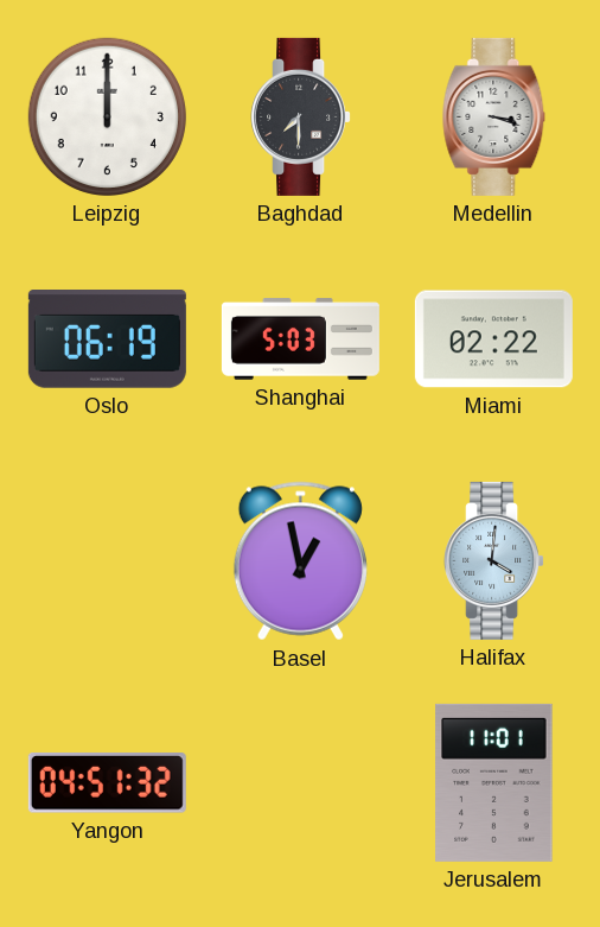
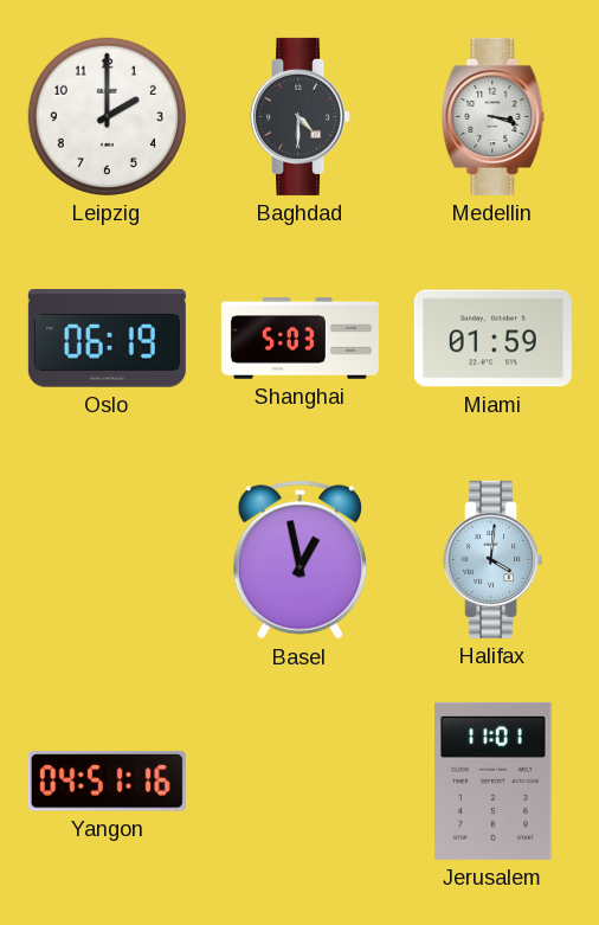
Leipzig: 12:00 -> 2:00
Baghdad: 7:30 -> 4:30
Miami: 02:22 -> 01:59
Yangon: 04:51:32 -> 04:51:16
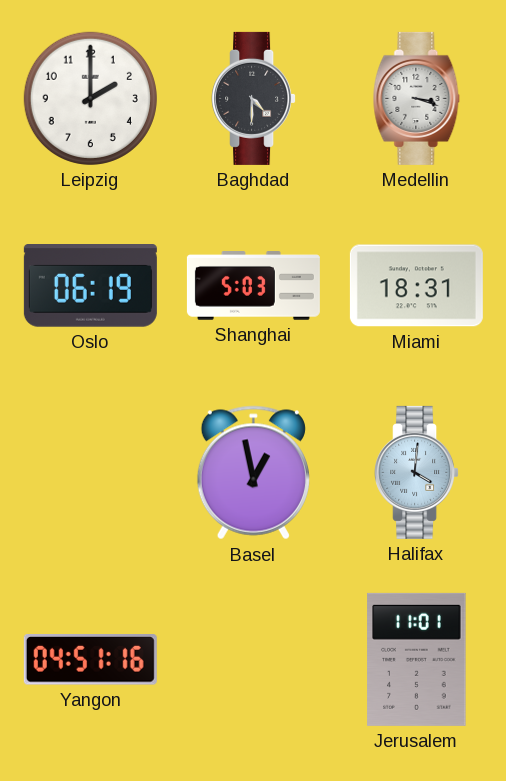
Miami: 01:59 -> 18:31
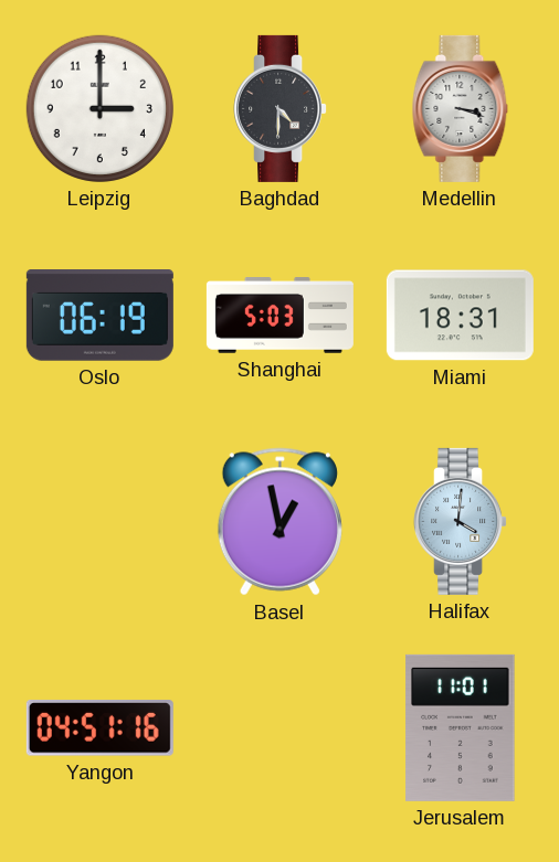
Leipzig: 2:00 -> 3:00
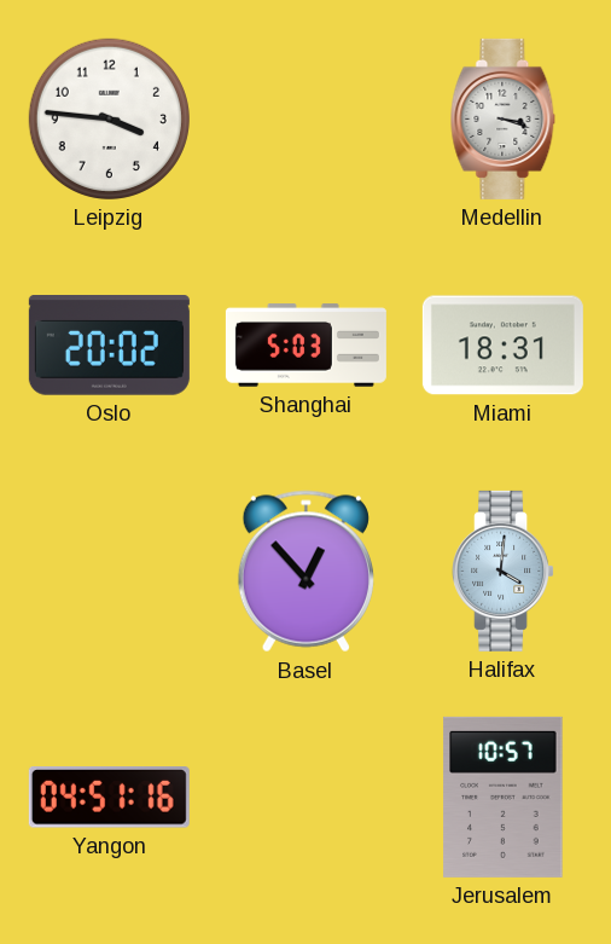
Leipzig: 3:00 -> 3:46
Baghdad: 4:30 -> none
Oslo: 06:19 -> 20:02
Basel: 12:58 -> 12:53
Jerusalem: 11:01 -> 10:57
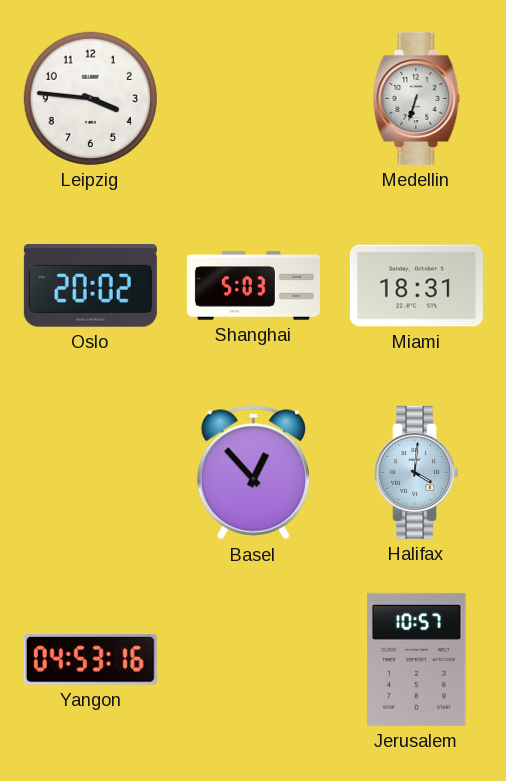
Medellin: 3:18 -> 6:33
Yangon: 04:51 -> 04:53
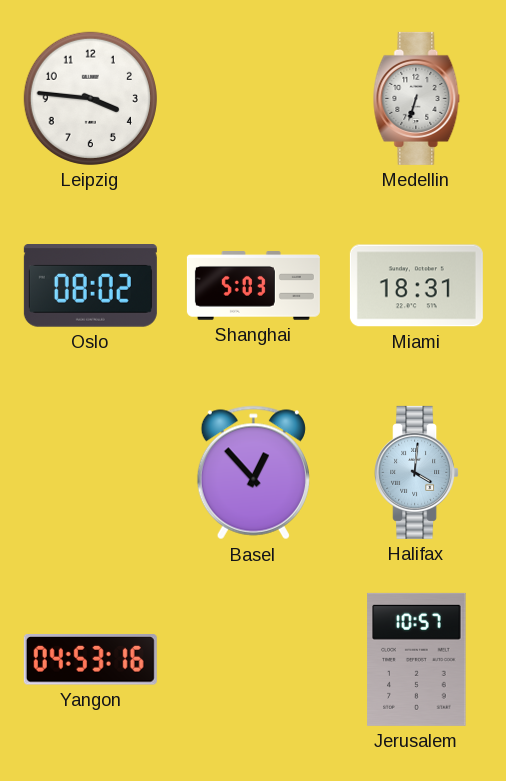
Oslo: 20:02 -> 08:02
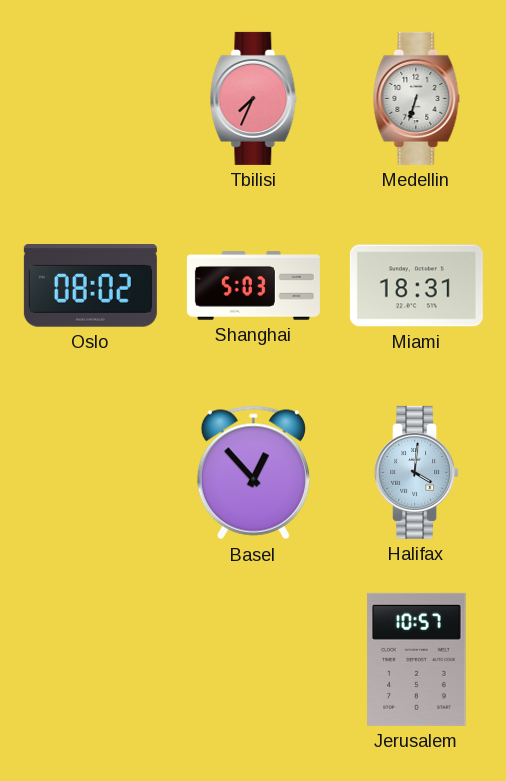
Leipzig: 3:46 -> none
Tbilisi: none -> 7:34
Yangon: 04:53 -> none
